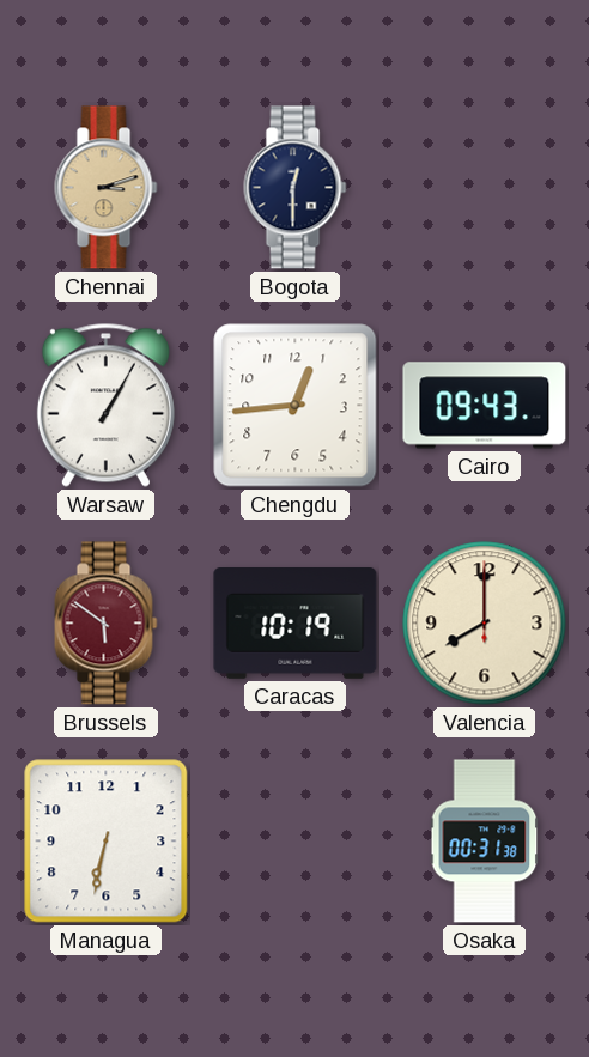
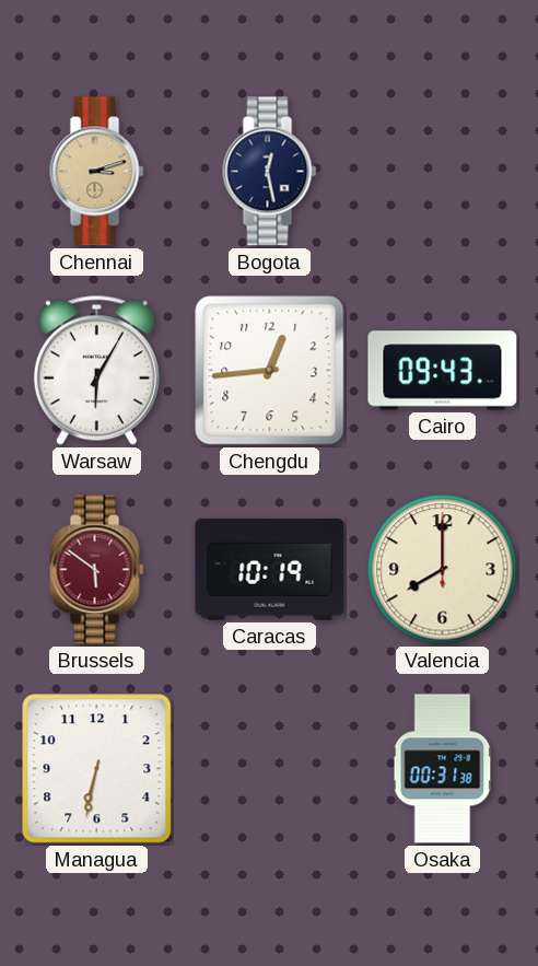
Bogota: 12:30 -> 12:28
Warsaw: 1:05 -> 6:05
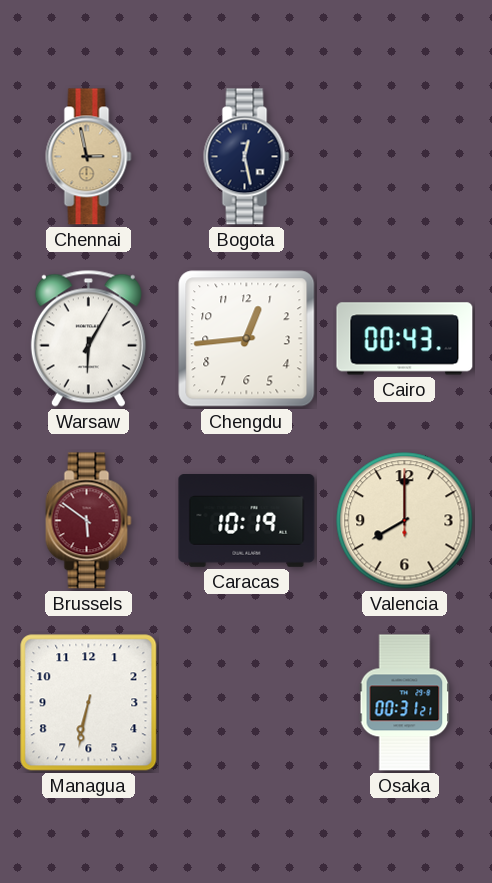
Chennai: 3:12 -> 2:58
Cairo: 09:43 -> 00:43
Osaka: 00:31:38 -> 00:31:21
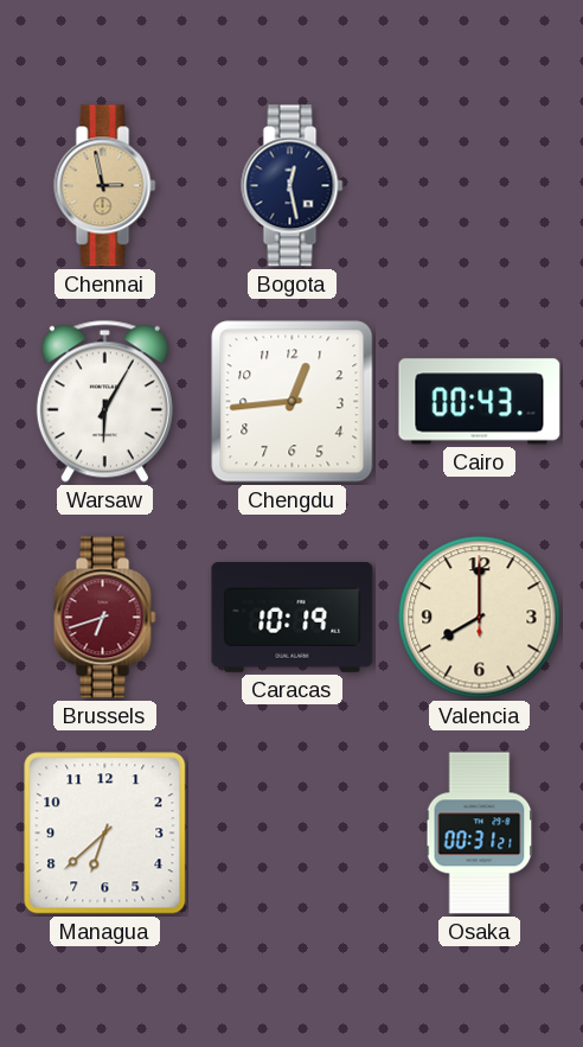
Brussels: 5:51 -> 6:42
Managua: 6:32 -> 6:38
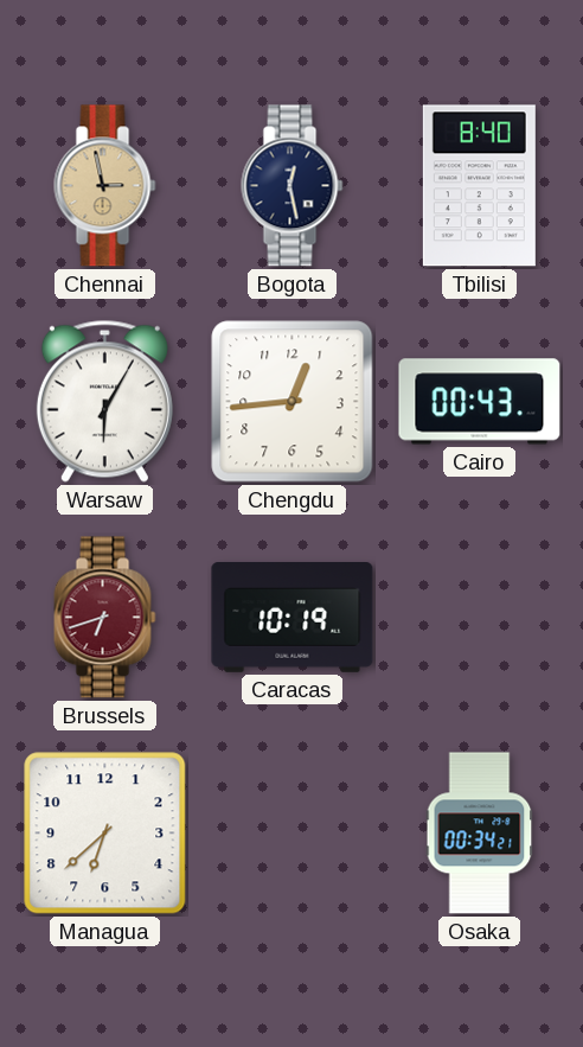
Tbilisi: none -> 8:40
Valencia: 8:00 -> none
Osaka: 00:31 -> 00:34
